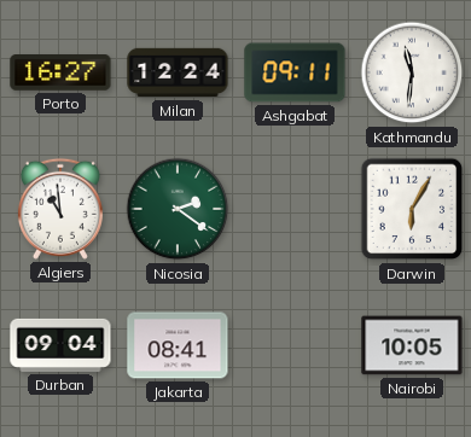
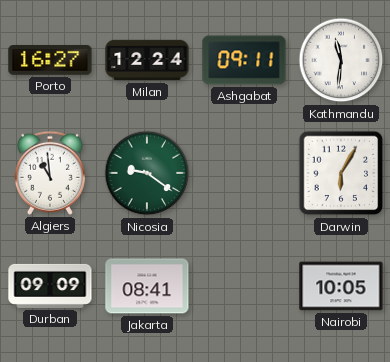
Nicosia: 2:21 -> 9:21
Durban: 09:04 -> 09:09
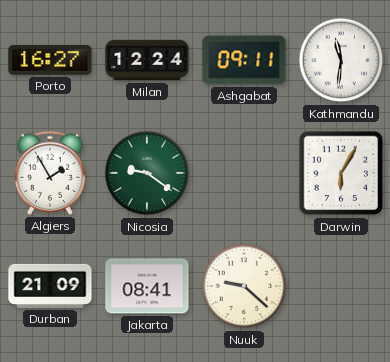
Algiers: 10:59 -> 1:55
Durban: 09:09 -> 21:09
Nuuk: none -> 9:22
Nairobi: 10:05 -> none
